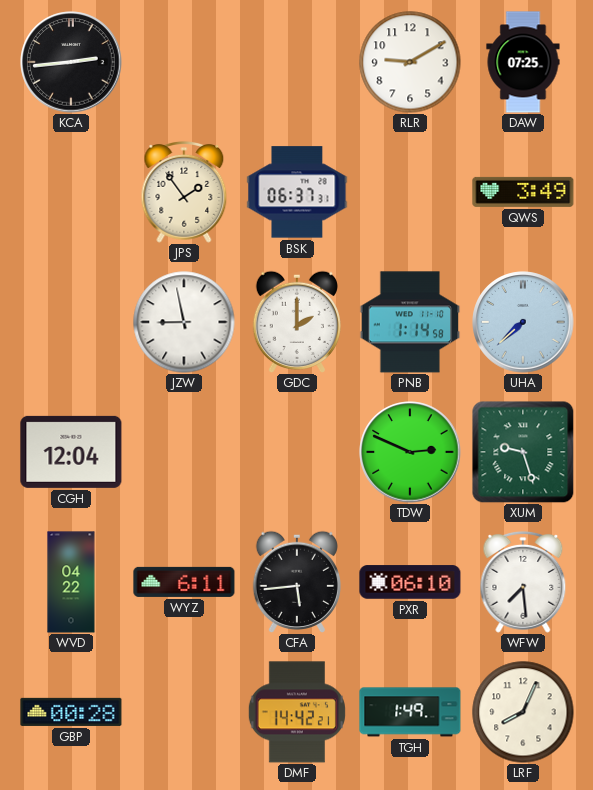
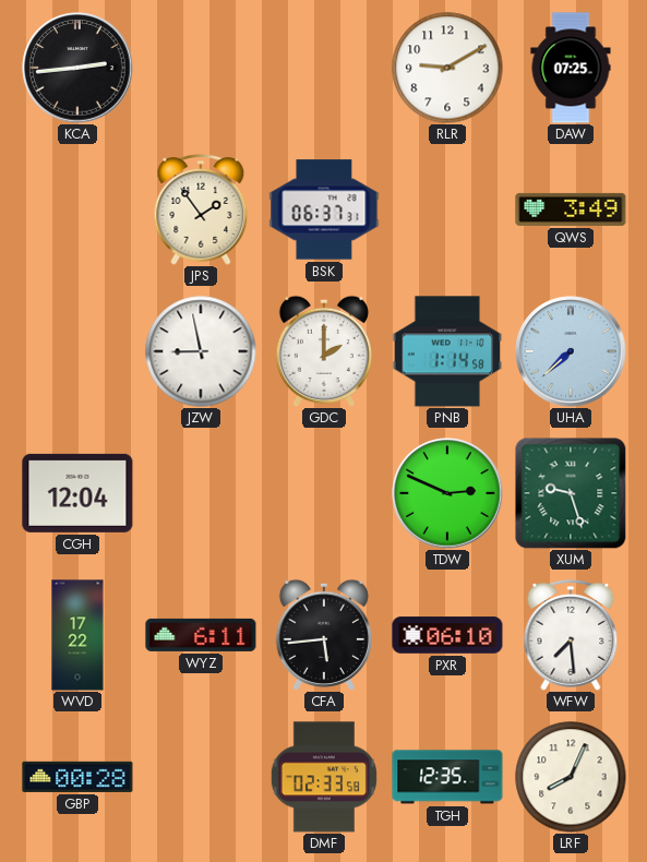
WVD: 04:22 -> 17:22
DMF: 14:42 -> 02:33
TGH: 1:49 -> 12:35
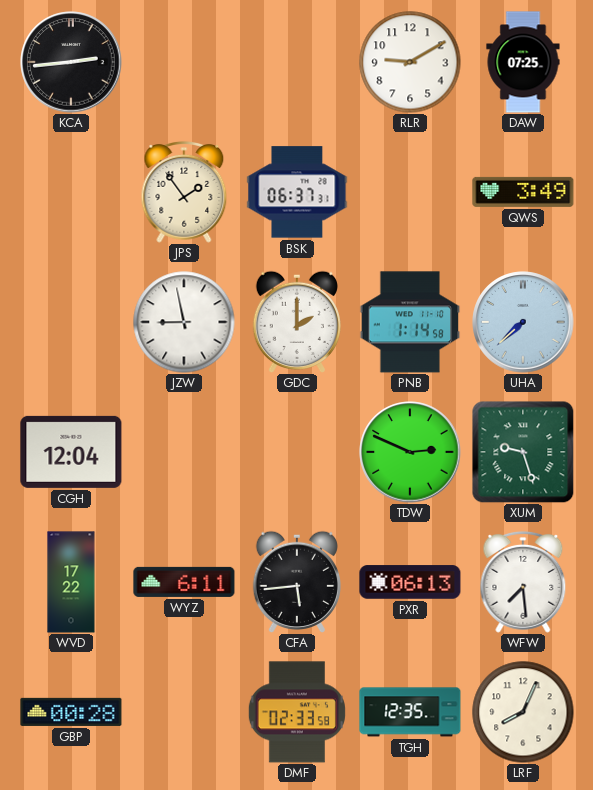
PXR: 06:10 -> 06:13
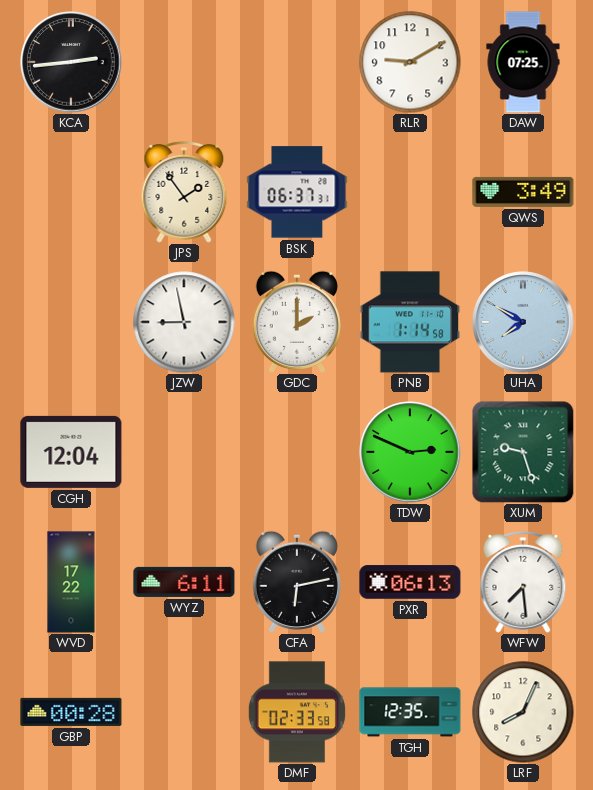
UHA: 7:38 -> 7:50
CFA: 5:44 -> 6:13
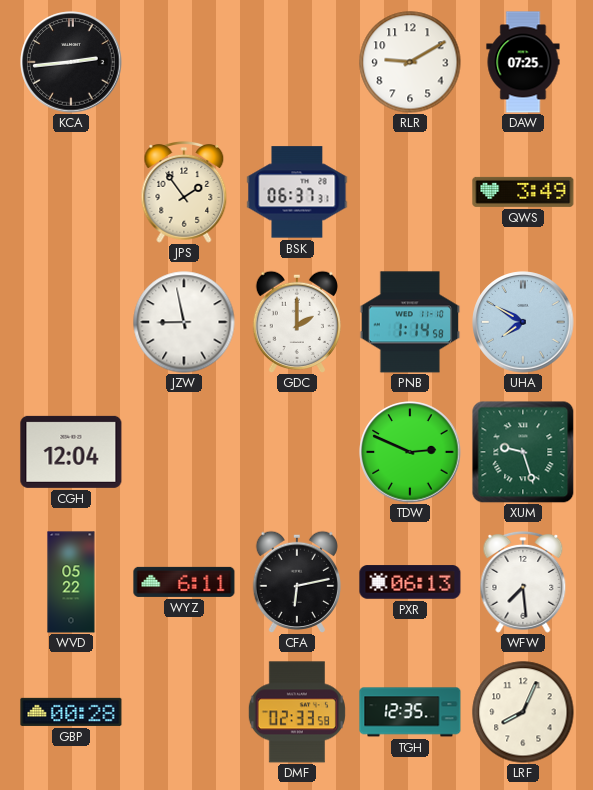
WVD: 17:22 -> 05:22
